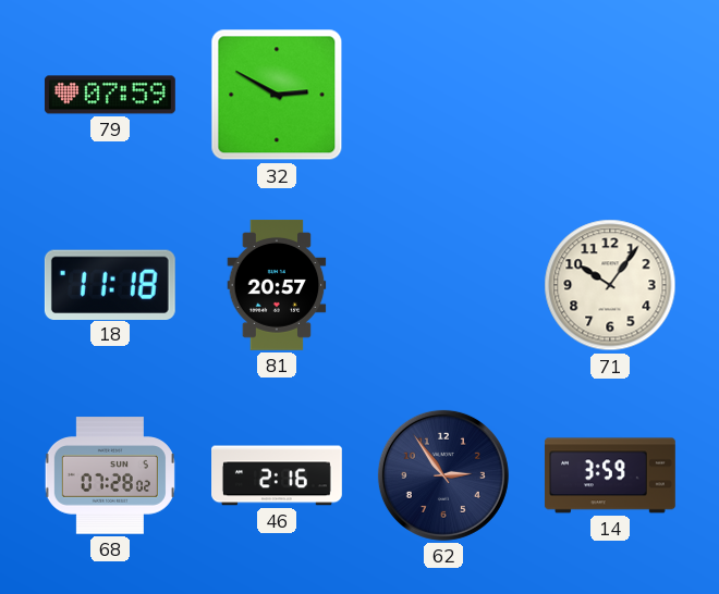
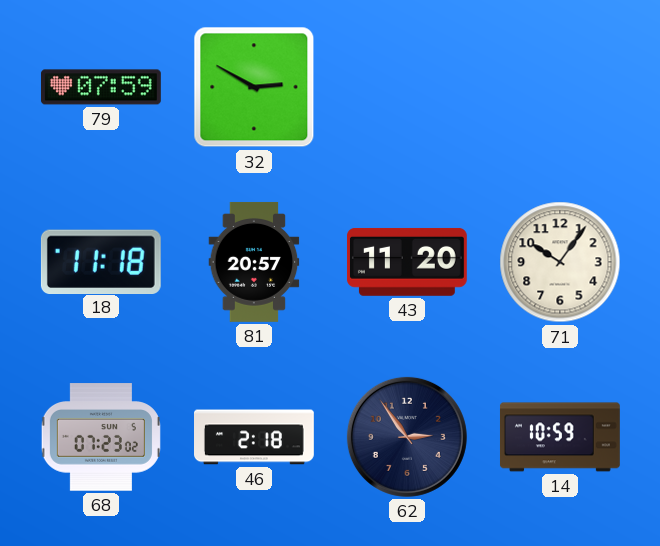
43: none -> 11:20
68: 07:28 -> 07:23
46: 2:16 -> 2:18
14: 3:59 -> 10:59
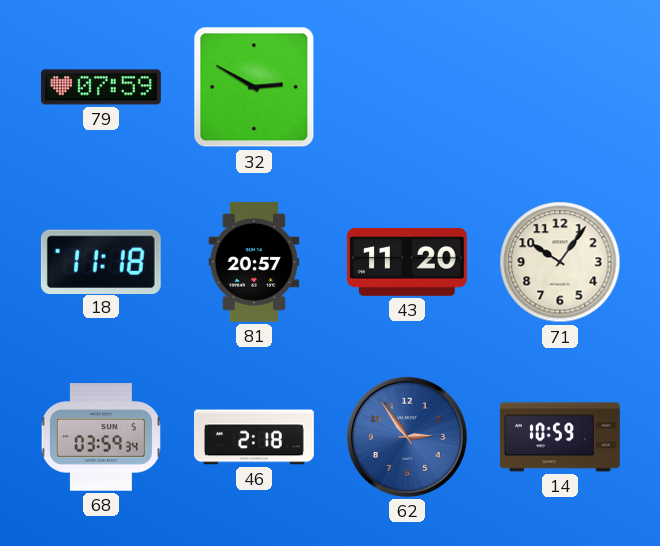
68: 07:23 -> 03:59
62 dial: navy -> blue
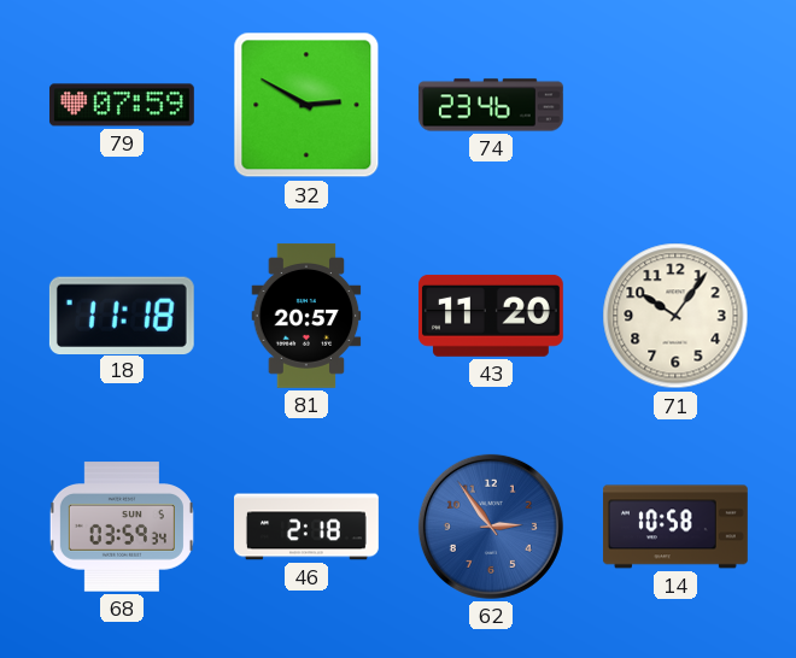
74: none -> 23:46
14: 10:59 -> 10:58
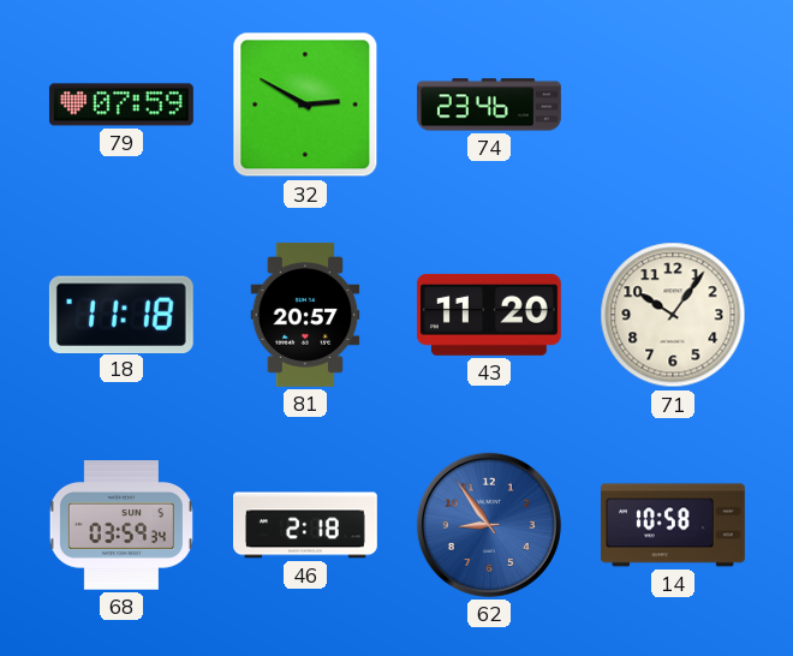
62: 2:54 -> 8:54
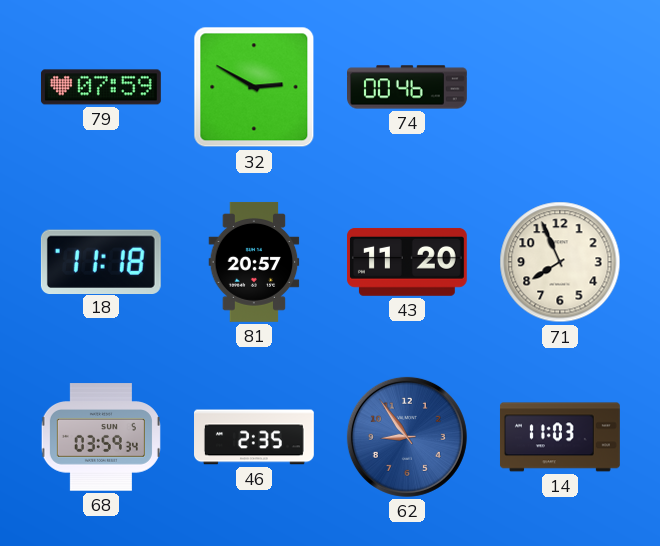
74: 23:46 -> 00:46
71: 10:06 -> 7:56
46: 2:18 -> 2:35
14: 10:58 -> 11:03
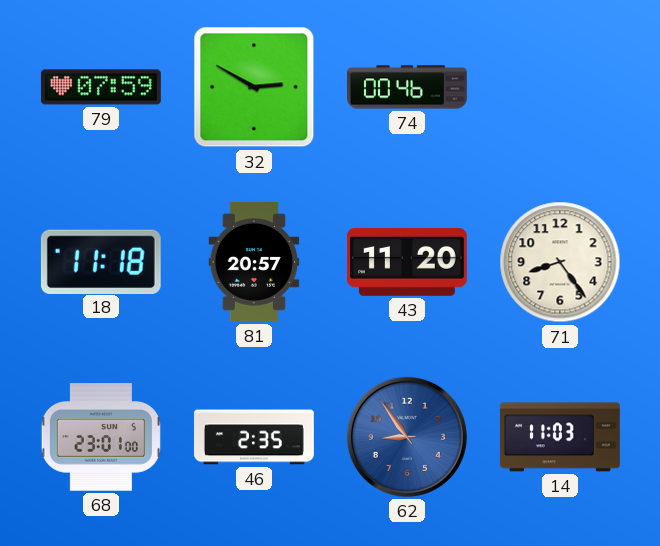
71: 7:56 -> 8:24
68: 03:59 -> 23:01
